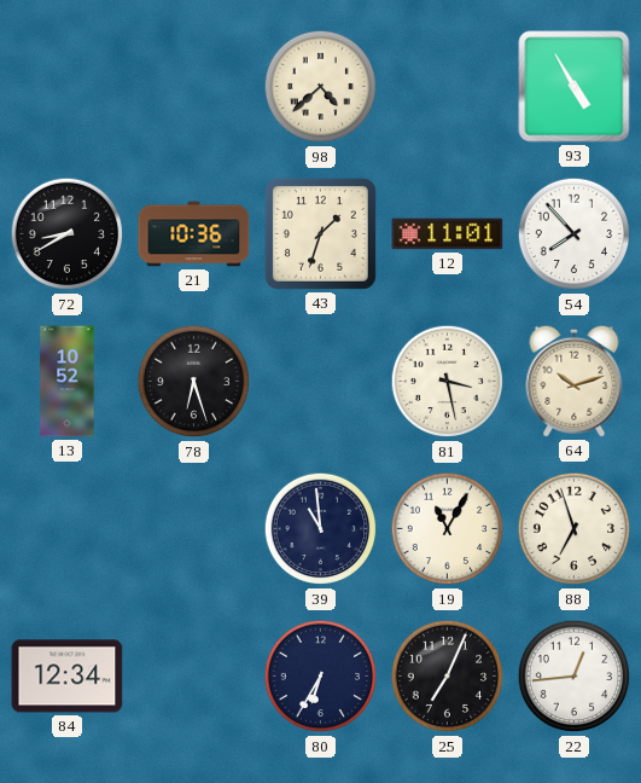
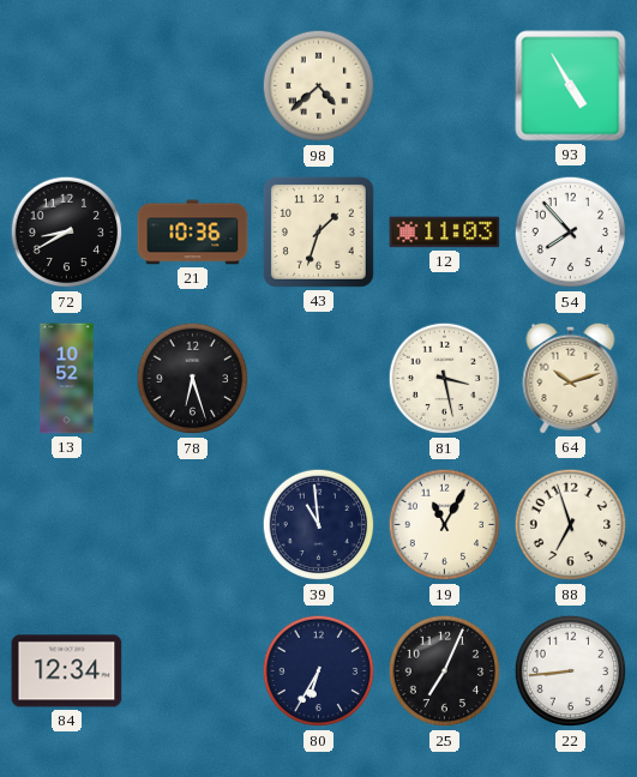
12: 11:01 -> 11:03
22: 12:44 -> 8:44
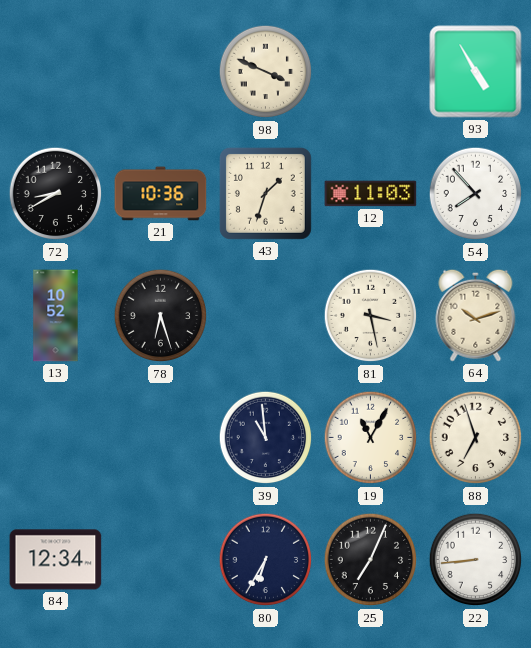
98: 4:38 -> 3:49
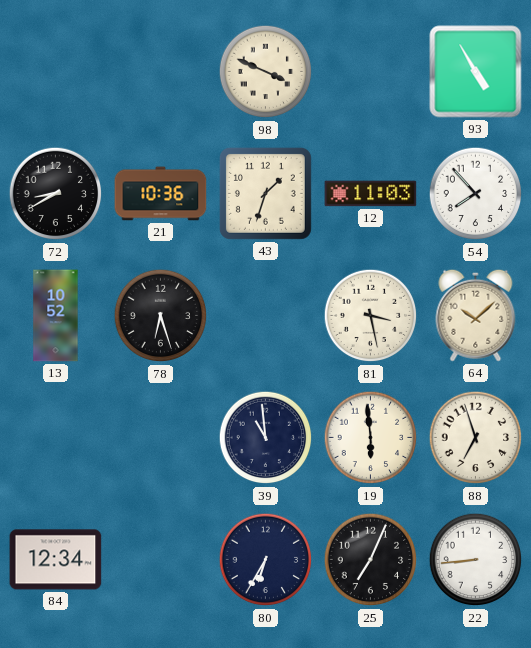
64: 10:12 -> 10:08
19: 11:05 -> 5:59
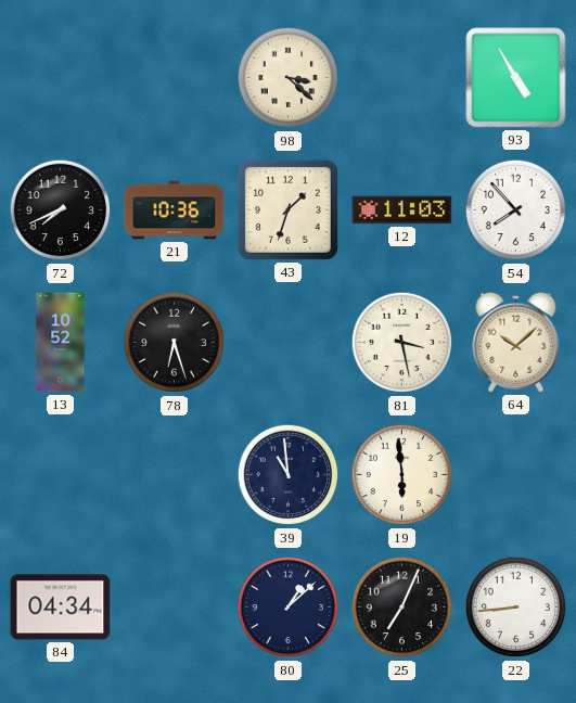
98: 3:49 -> 3:22
72: 8:40 -> 7:41
88: 6:57 -> none
84: 12:34 -> 04:34
80: 6:35 -> 1:08
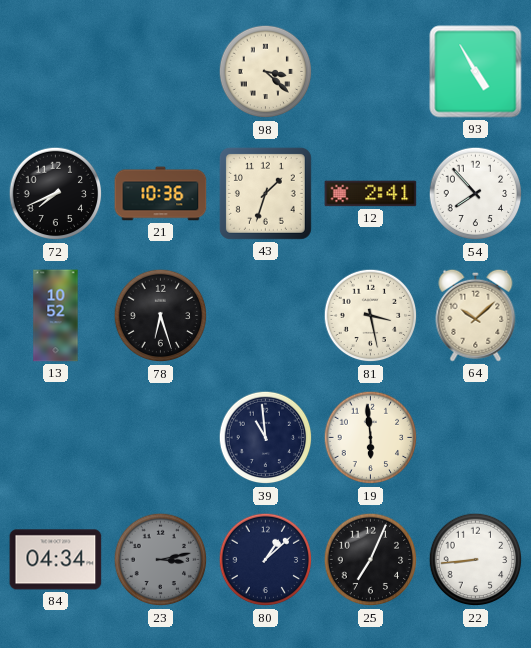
12: 11:03 -> 2:41
23: none -> 3:13
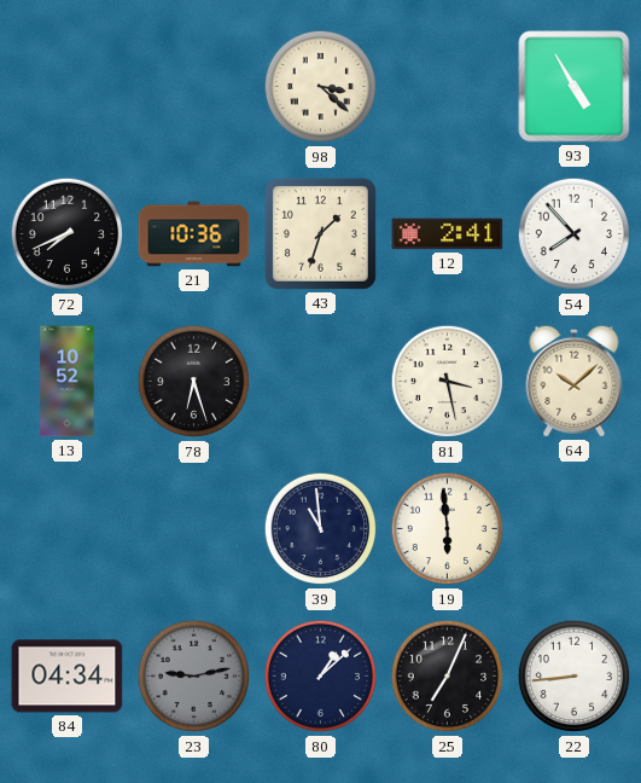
23: 3:13 -> 9:13
